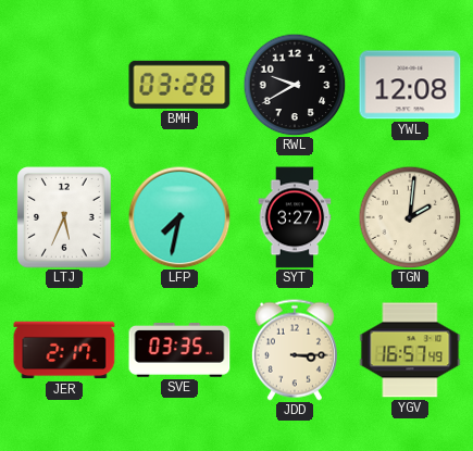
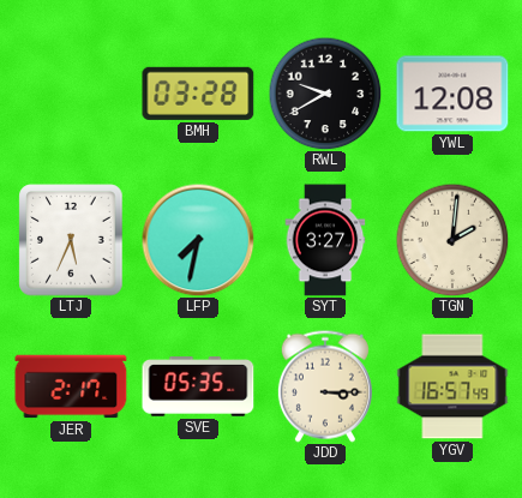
SVE: 03:35 -> 05:35
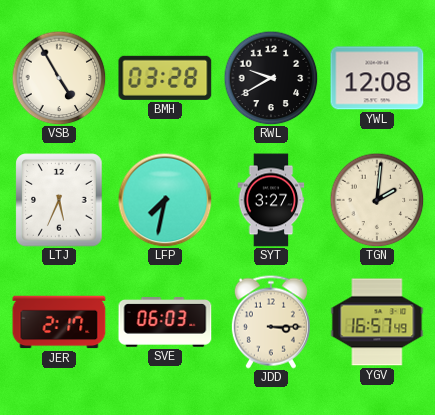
VSB: none -> 4:55
SVE: 05:35 -> 06:03
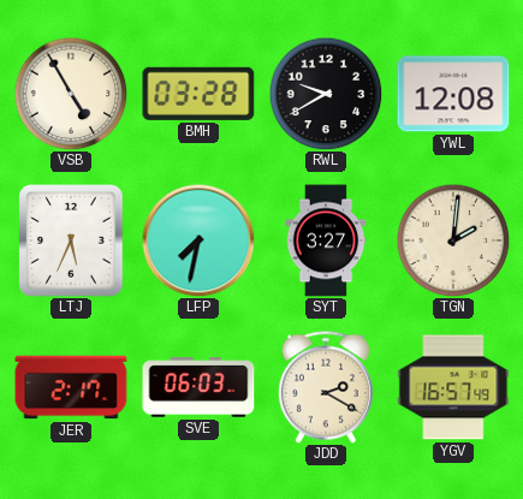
JDD: 3:15 -> 2:20
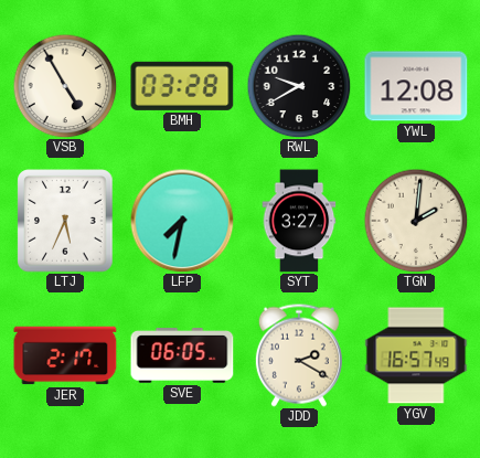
SVE: 06:03 -> 06:05
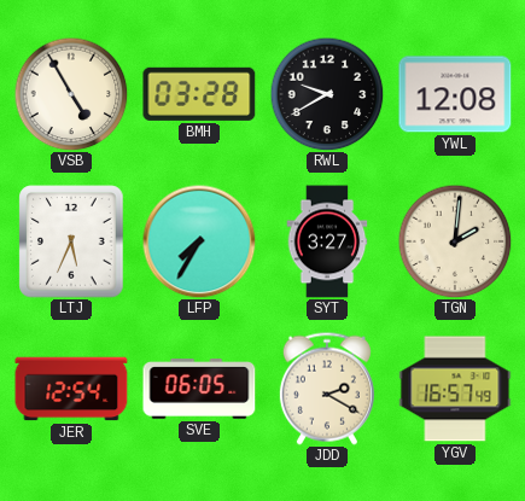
LFP: 7:32 -> 7:35
JER: 2:17 -> 12:54
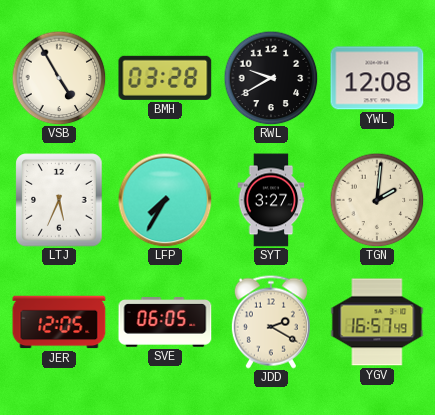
JER: 12:54 -> 12:05
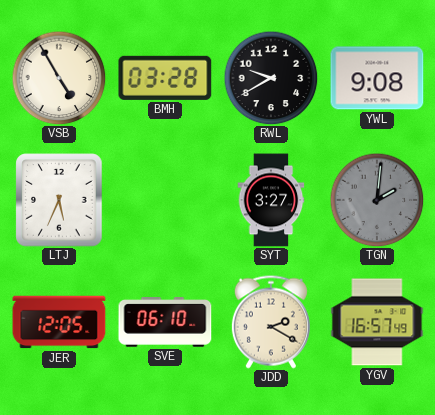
YWL: 12:08 -> 9:08
LFP: 7:35 -> none
TGN dial: cream -> grey
SVE: 06:05 -> 06:10
